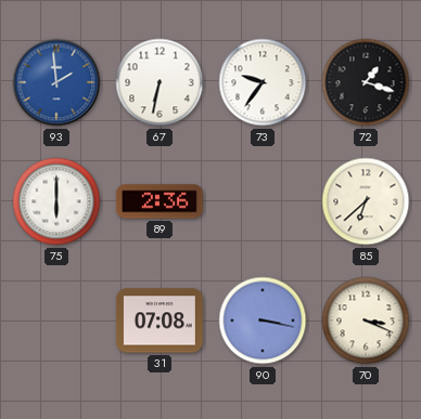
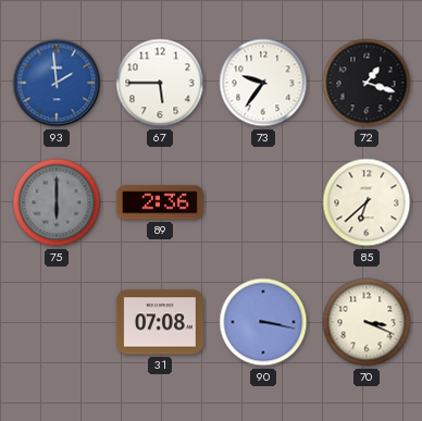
67: 6:32 -> 5:45
75 dial: white -> grey
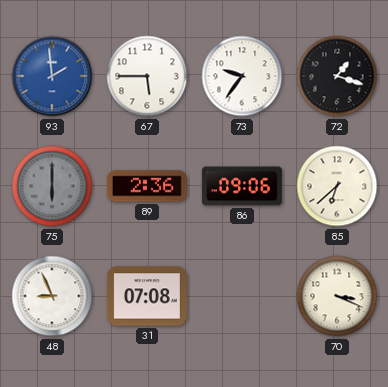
86: none -> 09:06
48: none -> 8:56
90: 3:17 -> none
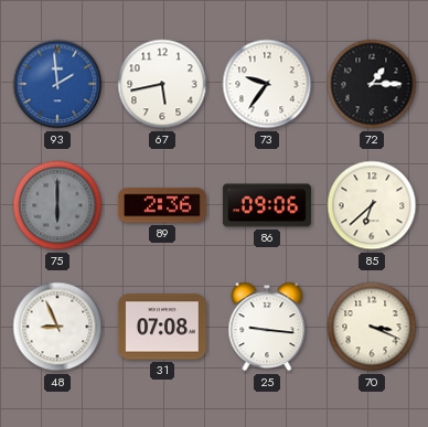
67: 5:45 -> 5:43
72: 1:18 -> 1:15
25: none -> 9:16
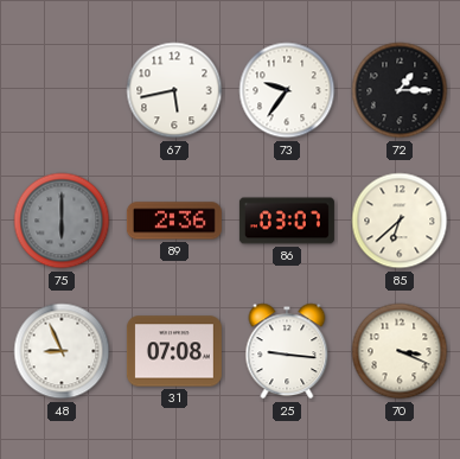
93: 1:59 -> none
86: 09:06 -> 03:07
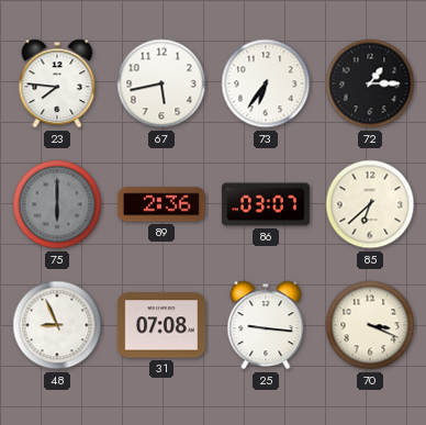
23: none -> 7:46
73: 9:36 -> 6:36
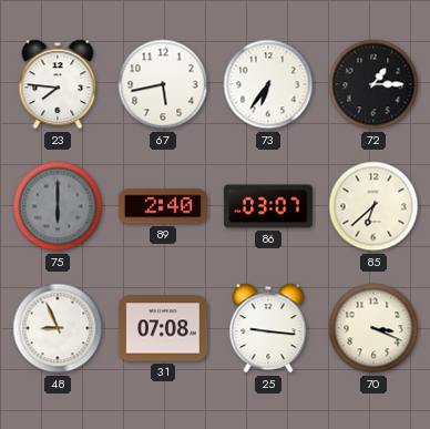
89: 2:36 -> 2:40
